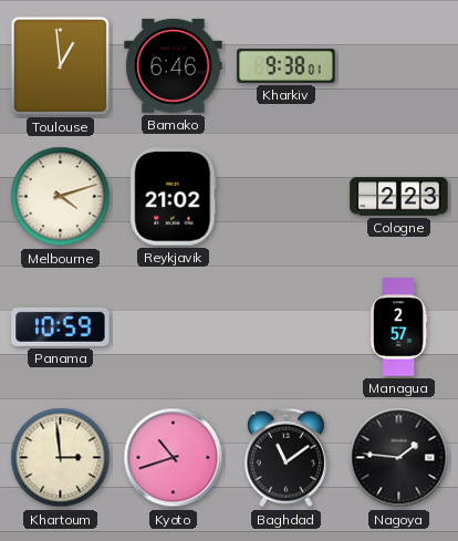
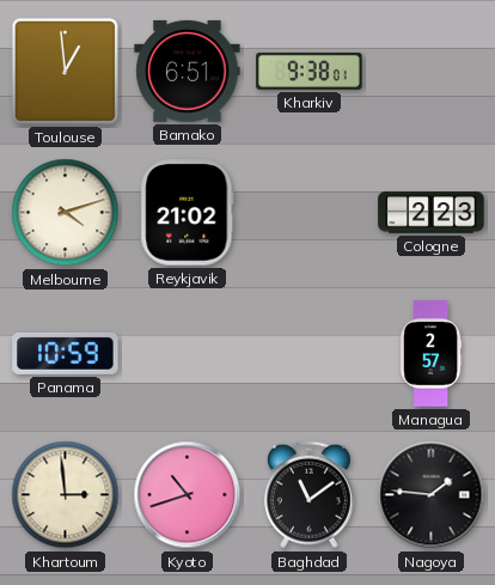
Bamako: 6:46 -> 6:51
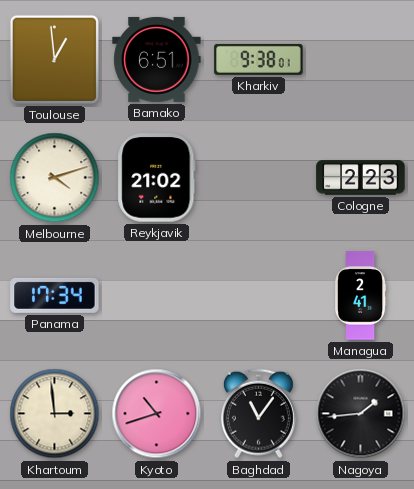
Panama: 10:59 -> 17:34
Managua: 2:57 -> 2:41
Baghdad: 11:09 -> 11:06
Nagoya: 1:46 -> 1:44
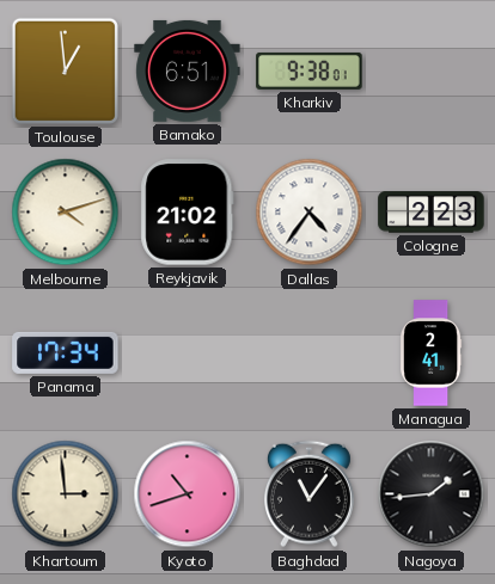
Dallas: none -> 4:36
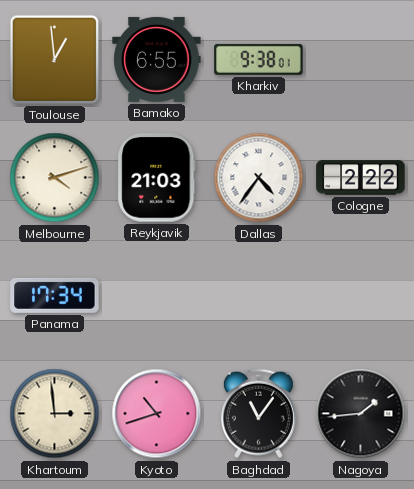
Bamako: 6:51 -> 6:55
Reykjavik: 21:02 -> 21:03
Cologne: 2:23 -> 2:22
Managua: 2:41 -> none
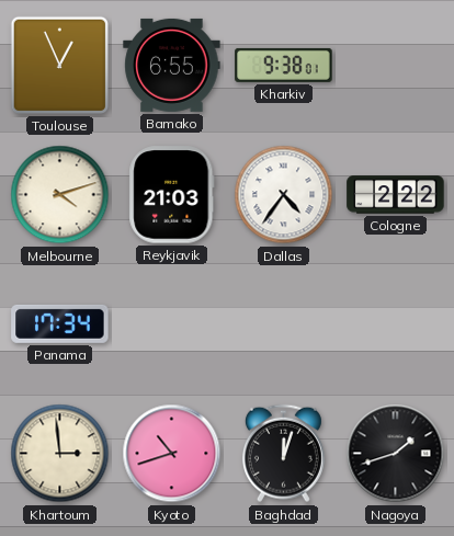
Toulouse: 12:59 -> 12:56
Baghdad: 11:06 -> 12:03
Nagoya: 1:44 -> 1:42
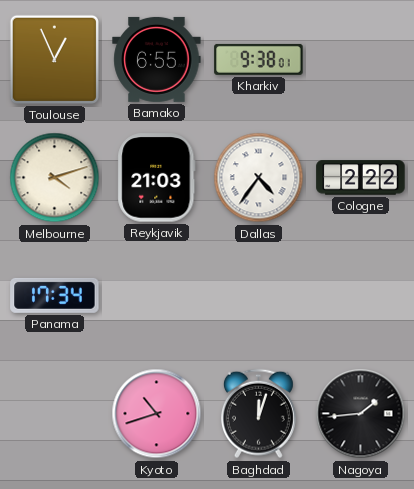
Khartoum: 2:59 -> none
Nagoya: 1:42 -> 1:44
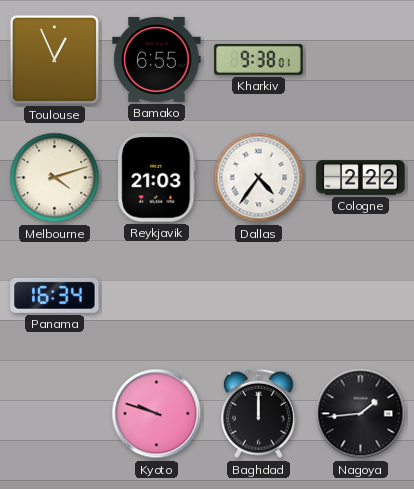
Panama: 17:34 -> 16:34
Kyoto: 10:42 -> 9:48
Baghdad: 12:03 -> 12:00
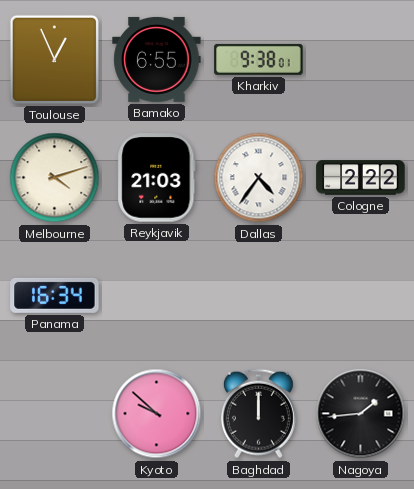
Kyoto: 9:48 -> 9:52
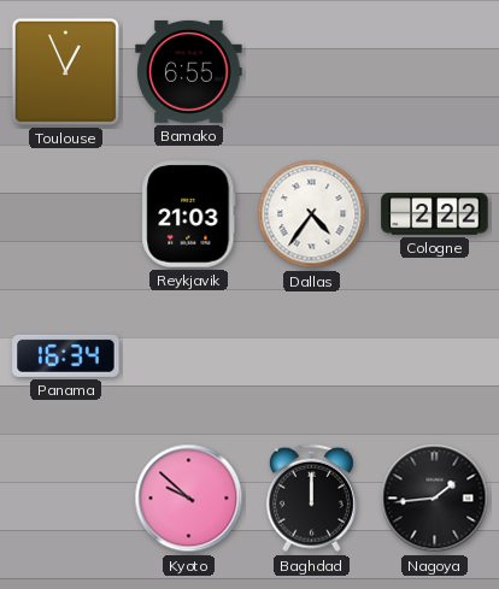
Kharkiv: 9:38 -> none
Melbourne: 4:12 -> none
